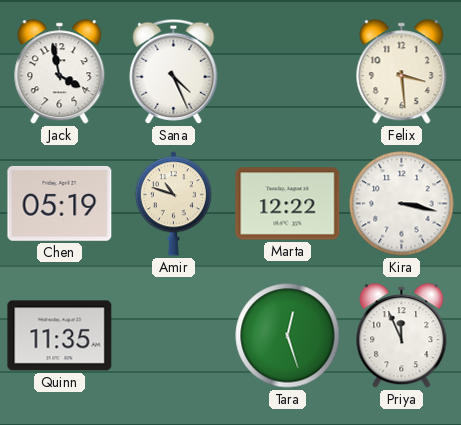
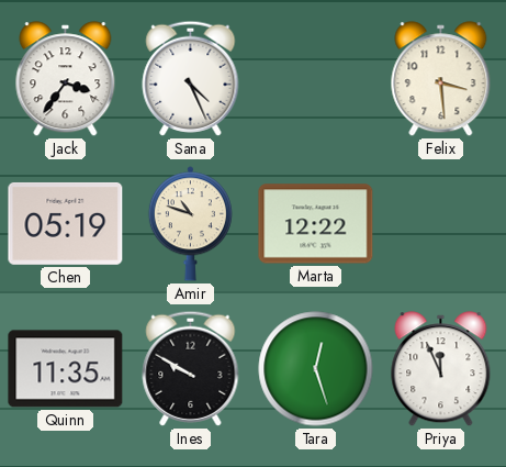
Jack: 3:58 -> 3:36
Kira: 3:17 -> none
Ines: none -> 9:50
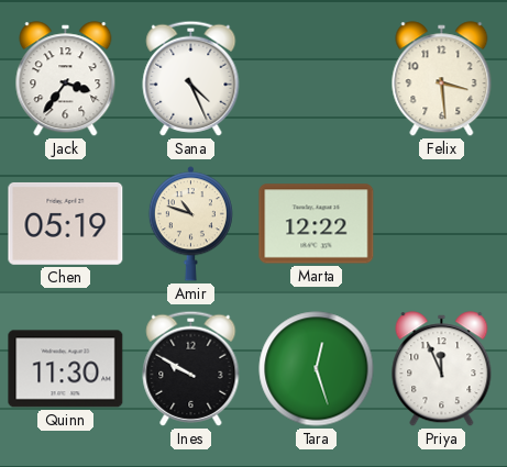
Quinn: 11:35 -> 11:30
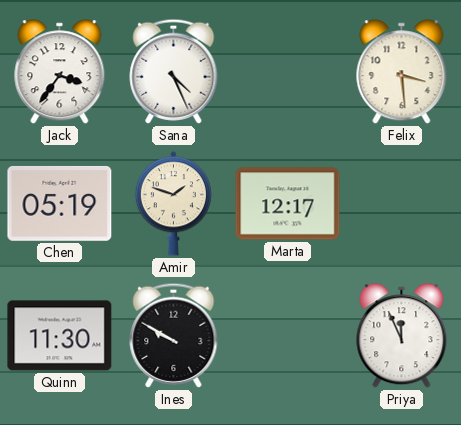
Amir: 10:48 -> 1:48
Marta: 12:22 -> 12:17
Tara: 12:27 -> none
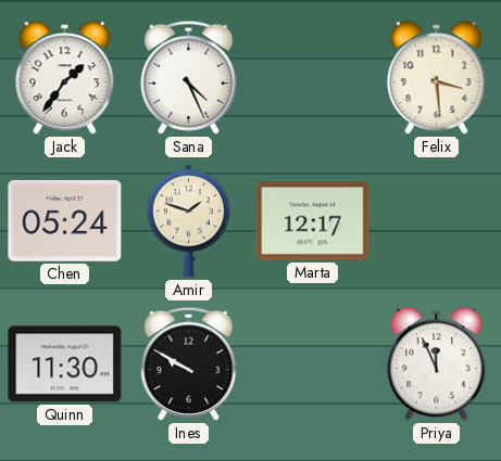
Jack: 3:36 -> 1:36
Chen: 05:19 -> 05:24
